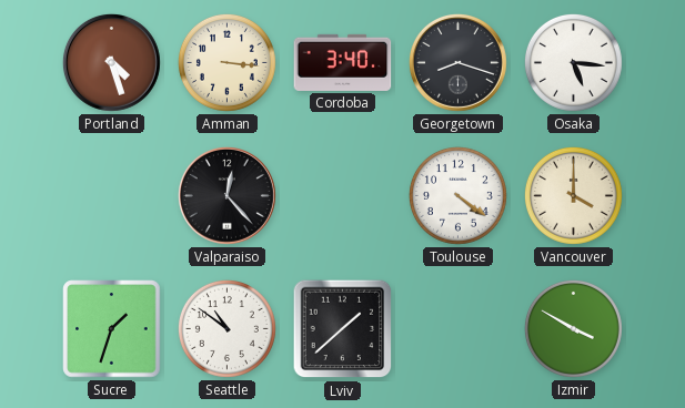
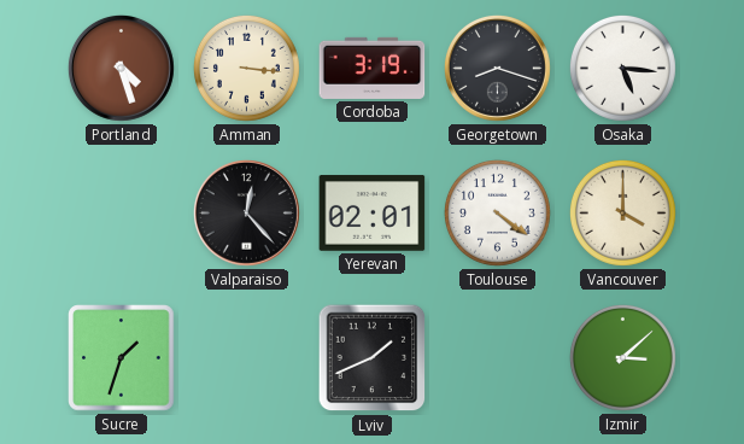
Cordoba: 3:40 -> 3:19
Yerevan: none -> 02:01
Seattle: 10:51 -> none
Lviv: 1:38 -> 1:41
Izmir: 3:50 -> 3:08
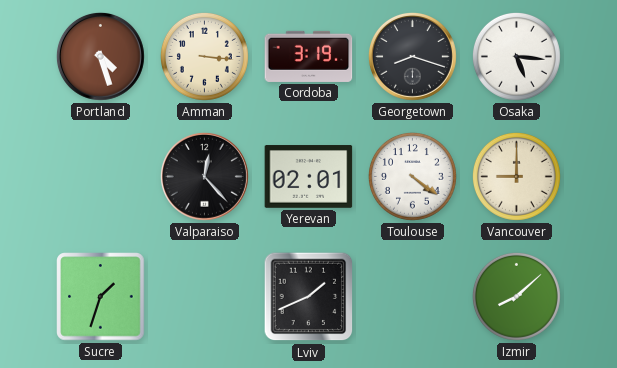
Vancouver: 4:00 -> 9:00
Izmir: 3:08 -> 8:08
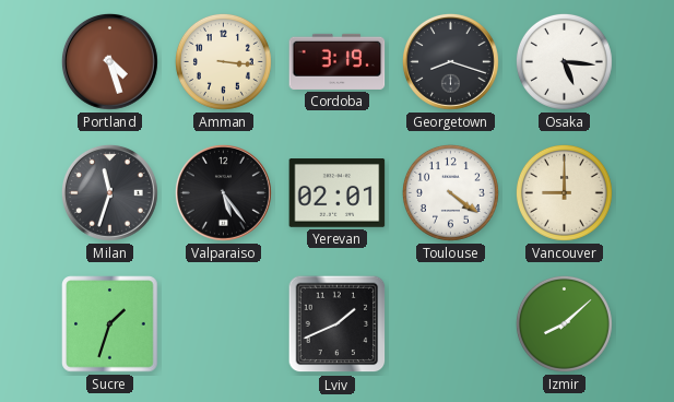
Milan: none -> 11:33
Valparaiso: 12:23 -> 5:24
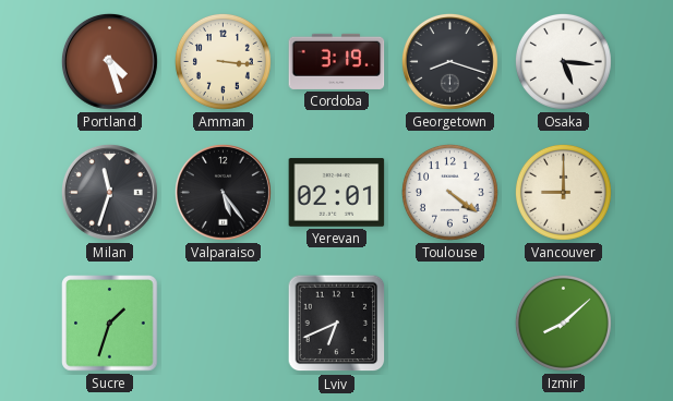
Lviv: 1:41 -> 6:41
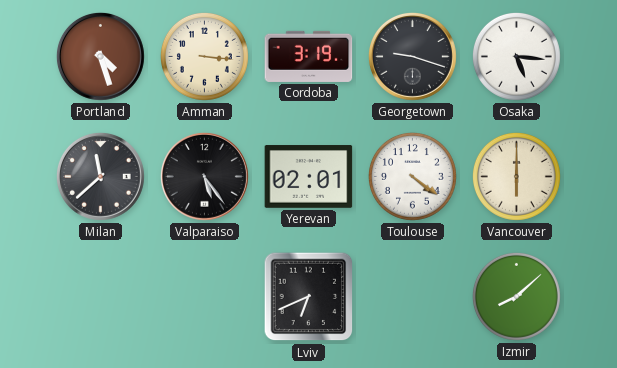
Georgetown: 8:18 -> 9:18
Milan: 11:33 -> 11:38
Vancouver: 9:00 -> 6:00
Sucre: 1:33 -> none
